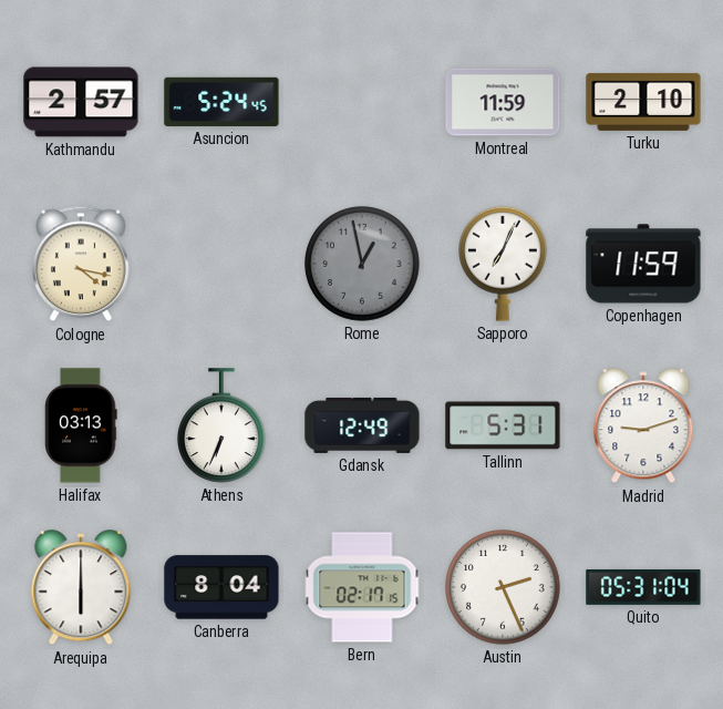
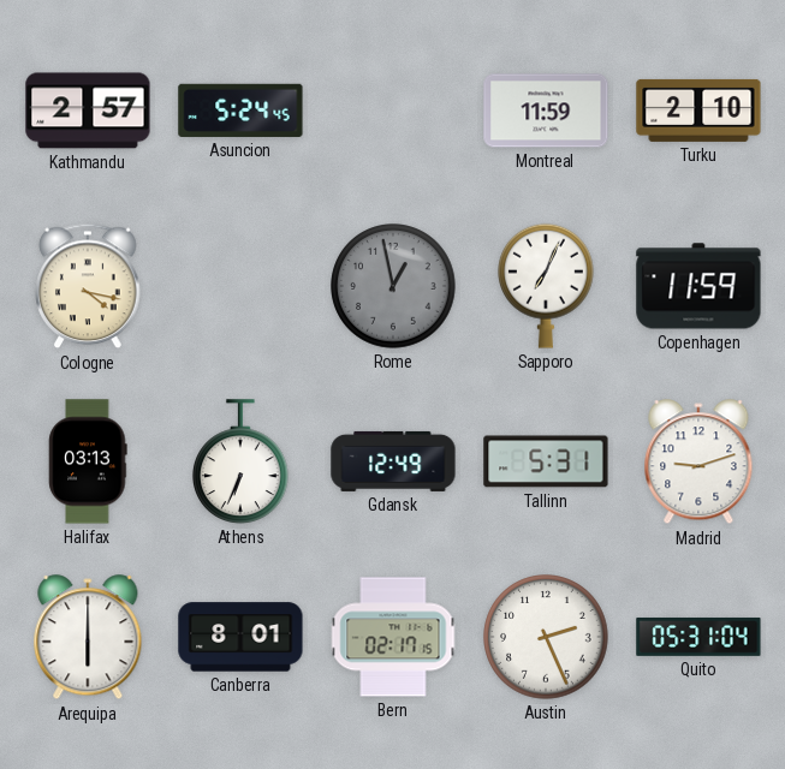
Canberra: 8:04 -> 8:01
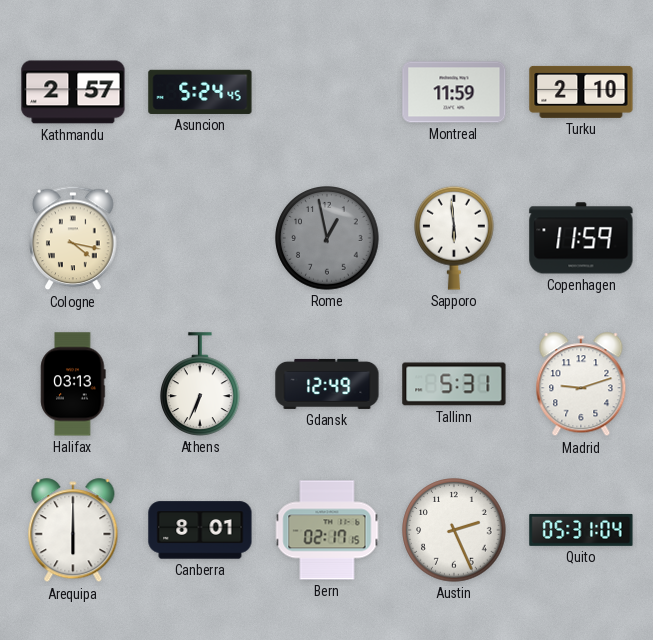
Sapporo: 7:04 -> 5:59
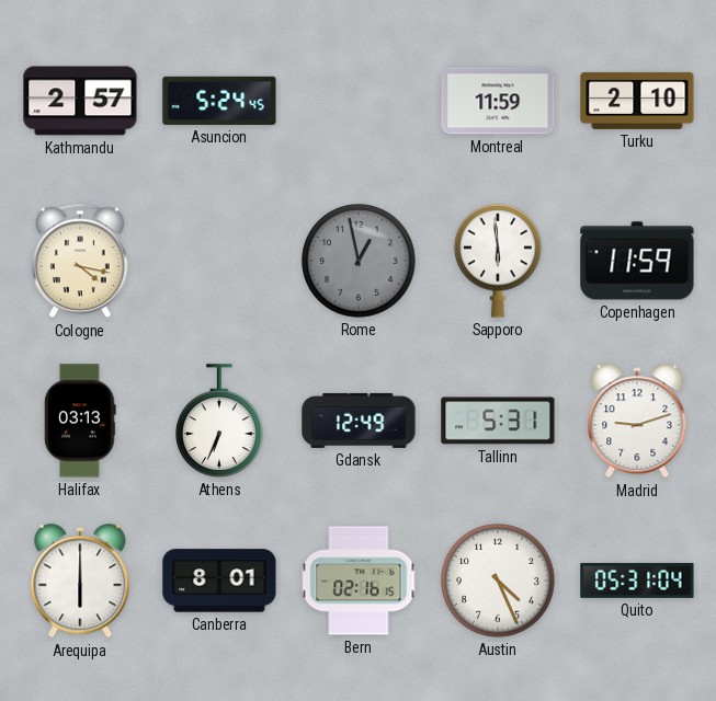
Bern: 02:17 -> 02:16
Austin: 2:26 -> 4:26
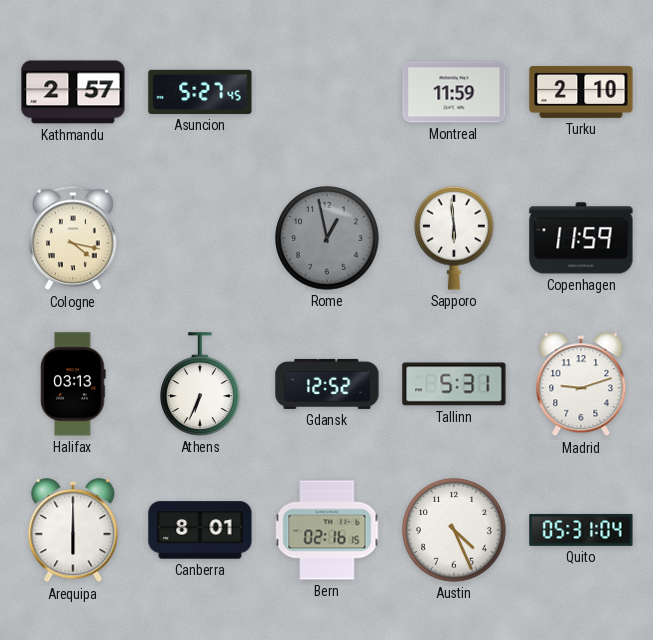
Asuncion: 5:24 -> 5:27
Gdansk: 12:49 -> 12:52
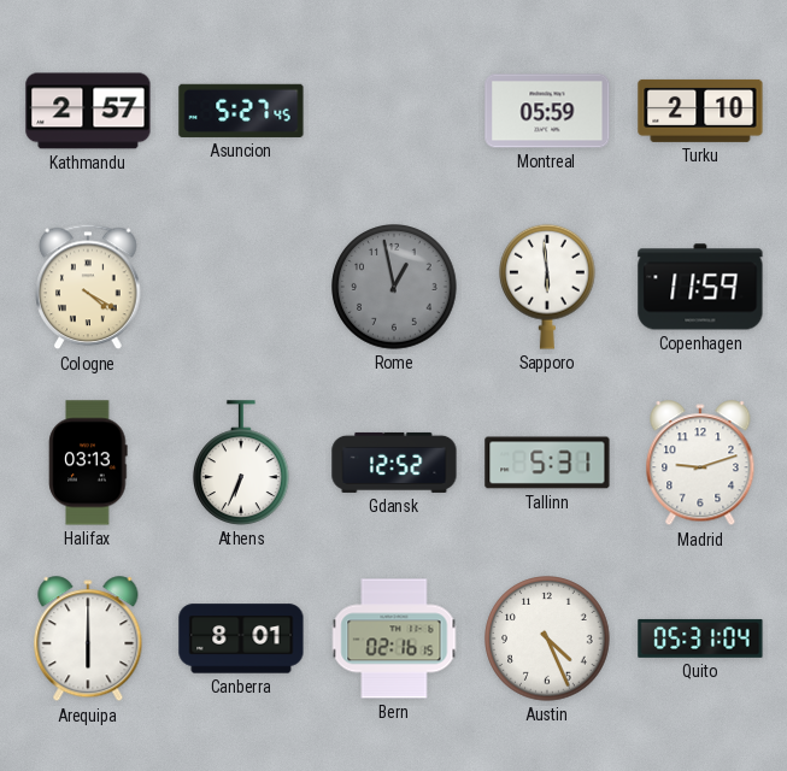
Montreal: 11:59 -> 05:59
Cologne: 4:17 -> 4:20
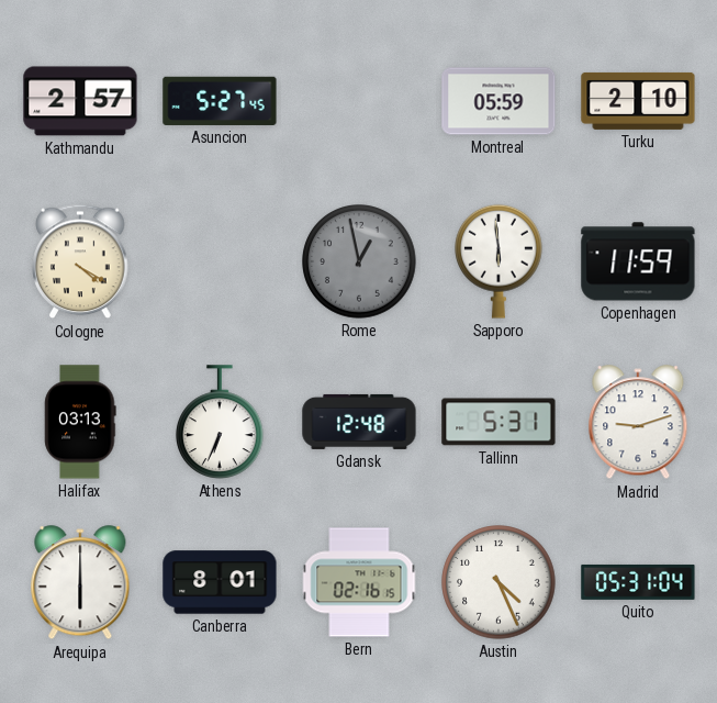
Gdansk: 12:52 -> 12:48
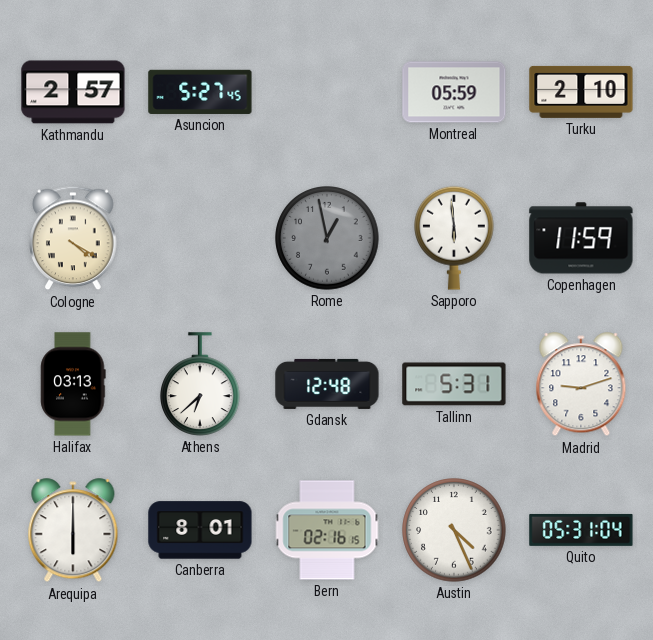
Athens: 6:34 -> 6:38
